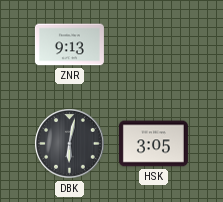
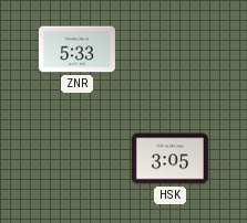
ZNR: 9:13 -> 5:33
DBK: 6:02 -> none
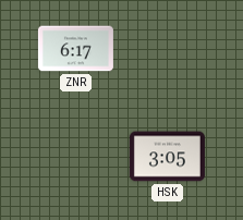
ZNR: 5:33 -> 6:17
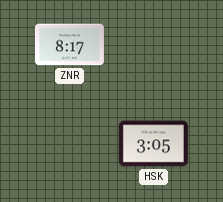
ZNR: 6:17 -> 8:17
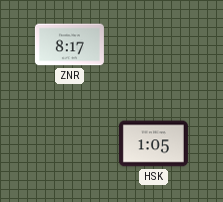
HSK: 3:05 -> 1:05
